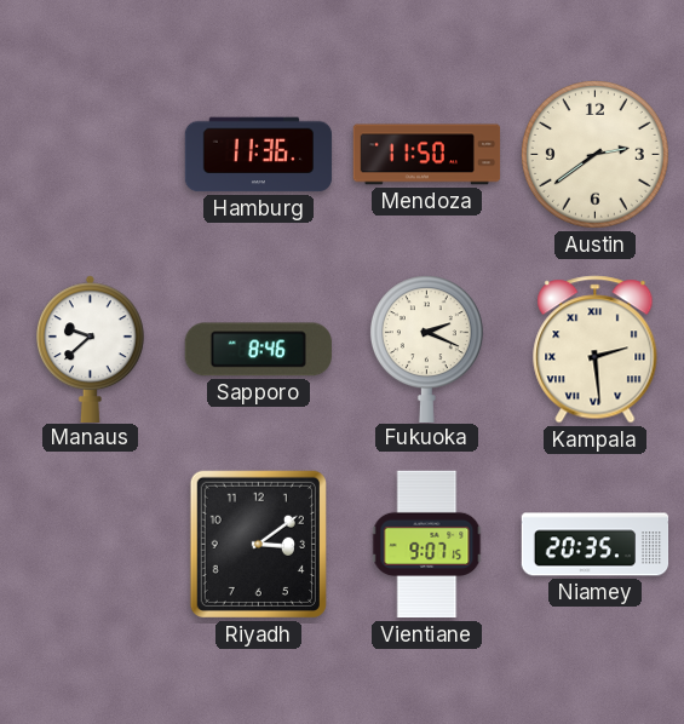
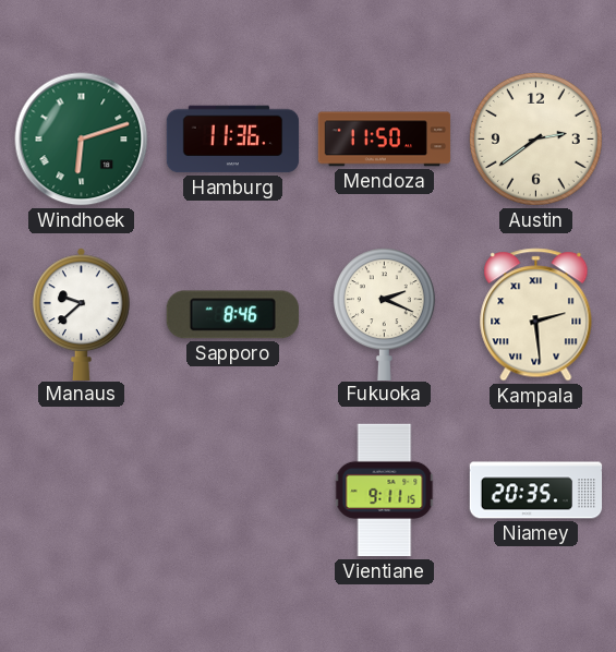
Windhoek: none -> 6:12
Riyadh: 3:09 -> none
Vientiane: 9:07 -> 9:11
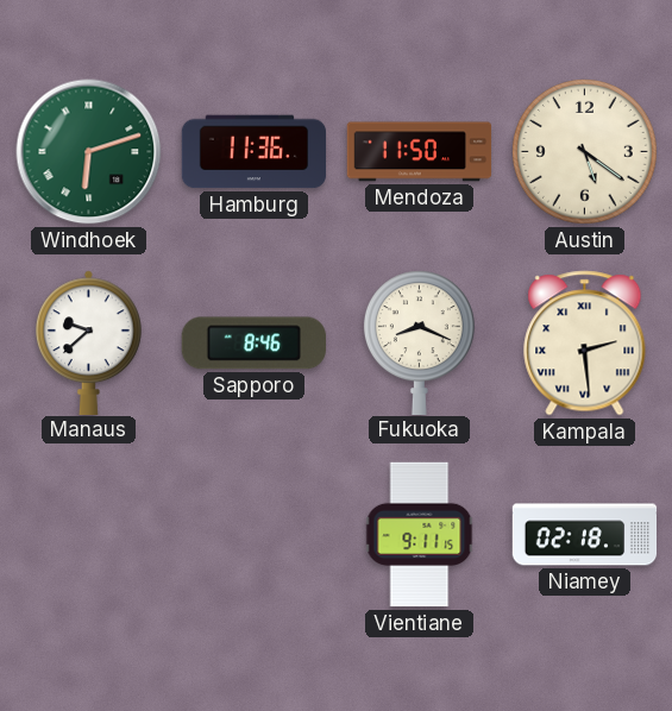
Austin: 2:39 -> 5:21
Fukuoka: 2:19 -> 8:19
Niamey: 20:35 -> 02:18
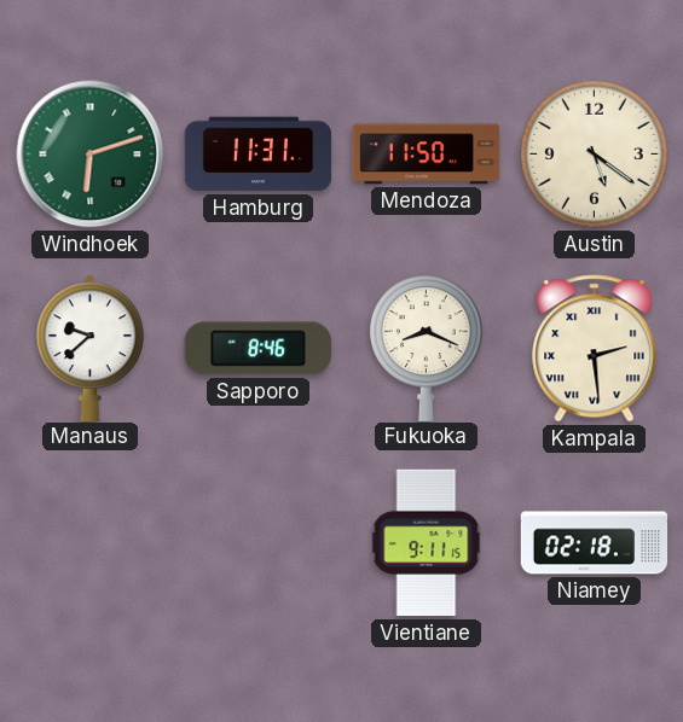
Hamburg: 11:36 -> 11:31
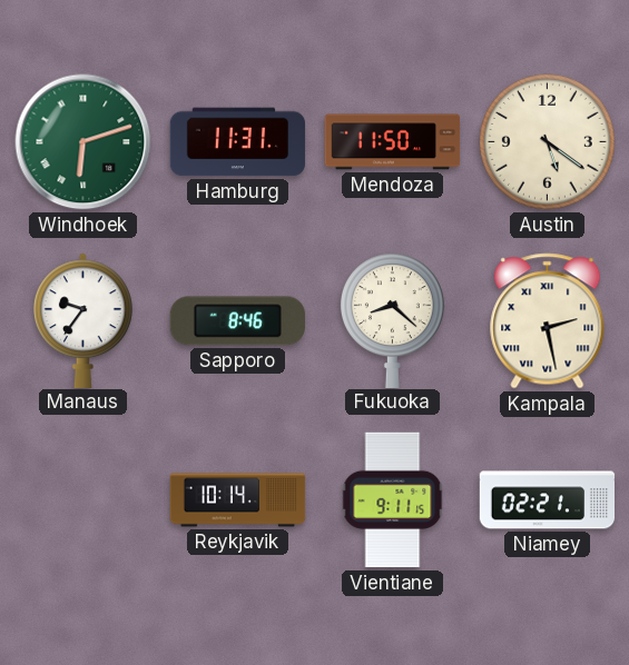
Manaus: 9:38 -> 9:36
Fukuoka: 8:19 -> 8:22
Kampala: 2:29 -> 2:28
Reykjavik: none -> 10:14
Niamey: 02:18 -> 02:21
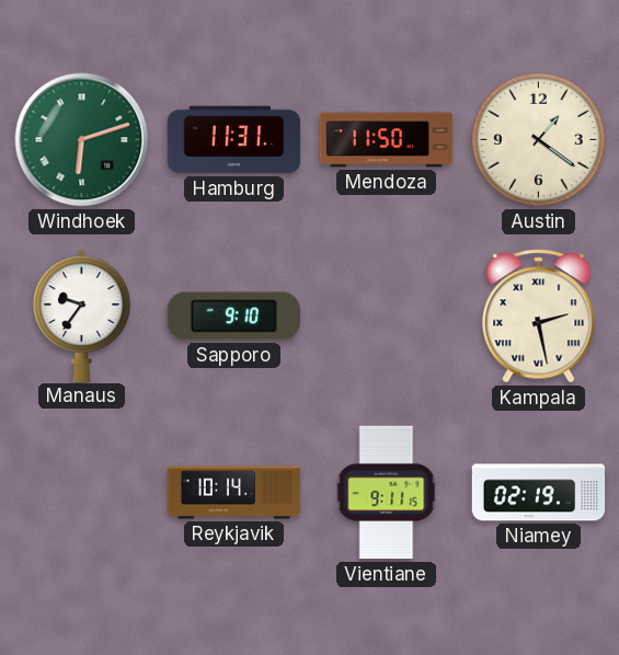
Austin: 5:21 -> 1:21
Sapporo: 8:46 -> 9:10
Fukuoka: 8:22 -> none
Niamey: 02:21 -> 02:19
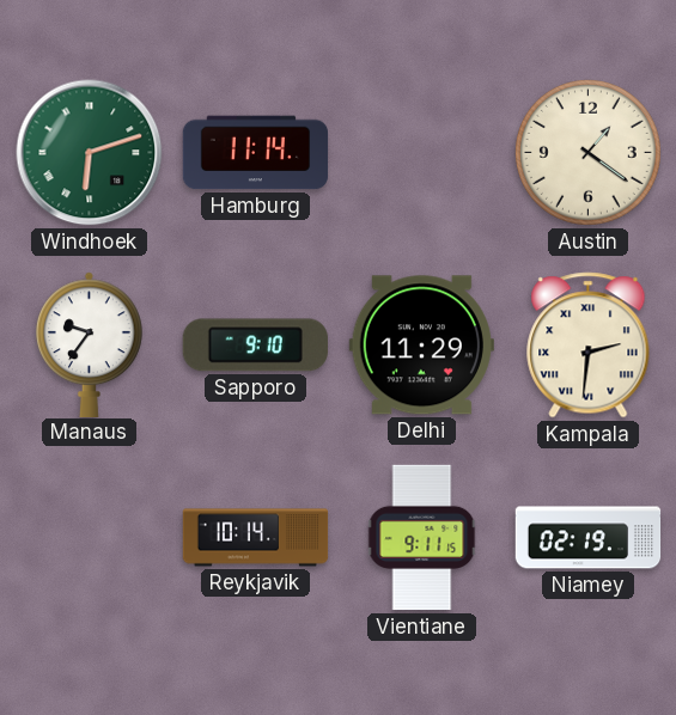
Hamburg: 11:31 -> 11:14
Mendoza: 11:50 -> none
Delhi: none -> 11:29
Kampala: 2:28 -> 2:31
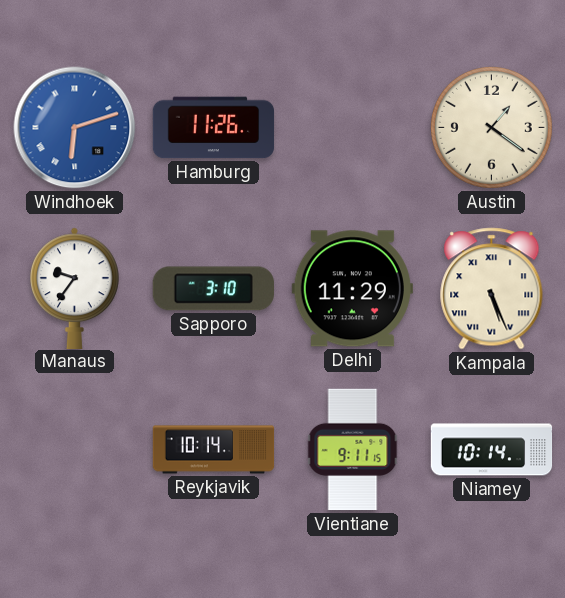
Windhoek dial: green -> blue
Hamburg: 11:14 -> 11:26
Sapporo: 9:10 -> 3:10
Kampala: 2:31 -> 5:26
Niamey: 02:19 -> 10:14
